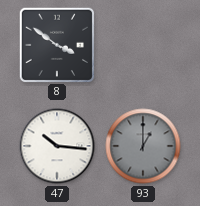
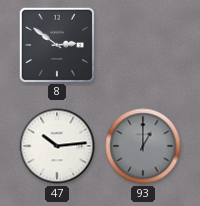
8: 3:51 -> 2:51
47: 10:16 -> 10:14
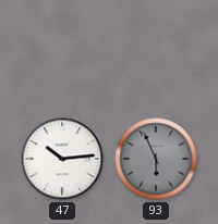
8: 2:51 -> none
93: 1:00 -> 5:56
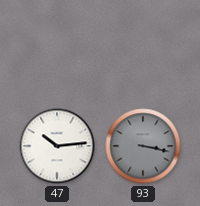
93: 5:56 -> 3:17
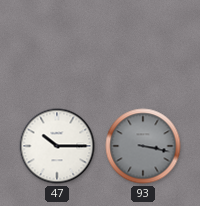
47: 10:14 -> 10:15
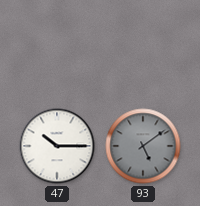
93: 3:17 -> 5:09
